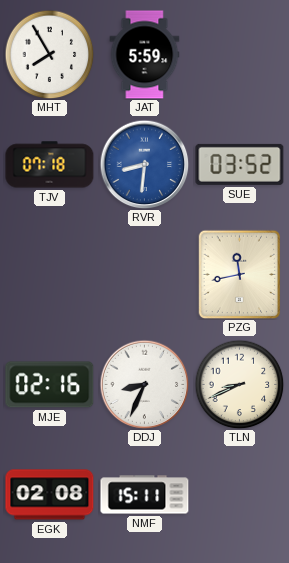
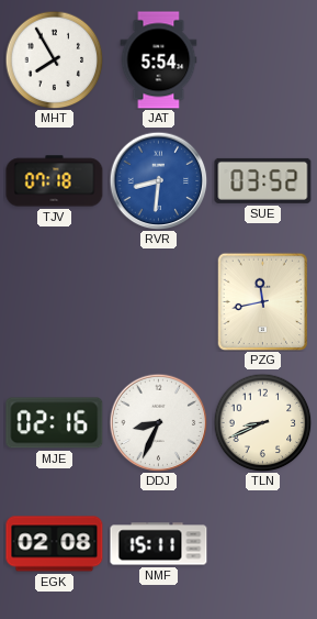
JAT: 5:59 -> 5:54
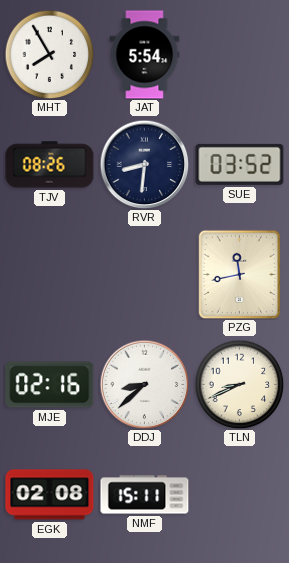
TJV: 07:18 -> 08:26
RVR dial: blue -> navy
DDJ: 8:34 -> 8:38
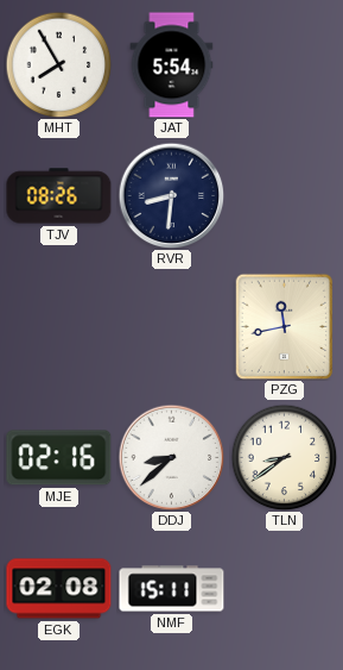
SUE: 03:52 -> none
TLN: 8:41 -> 8:39
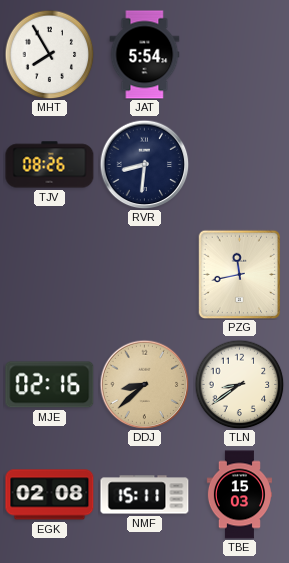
DDJ dial: white -> champagne
TBE: none -> 15:03
